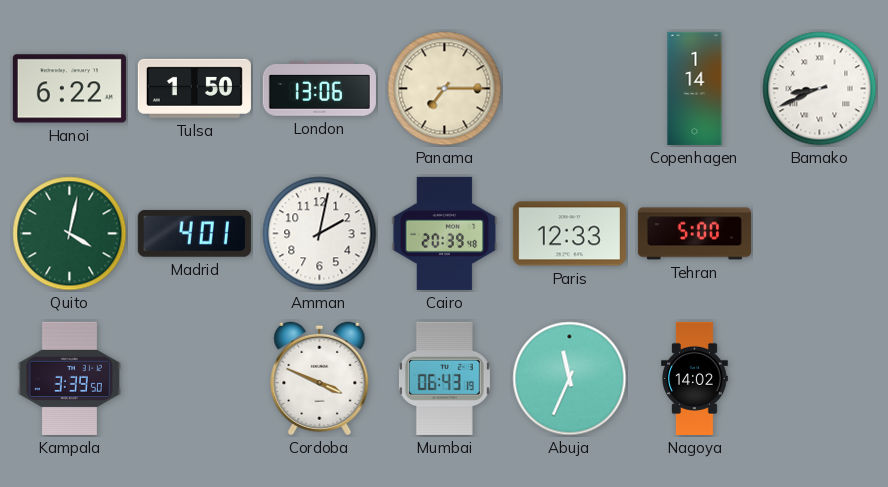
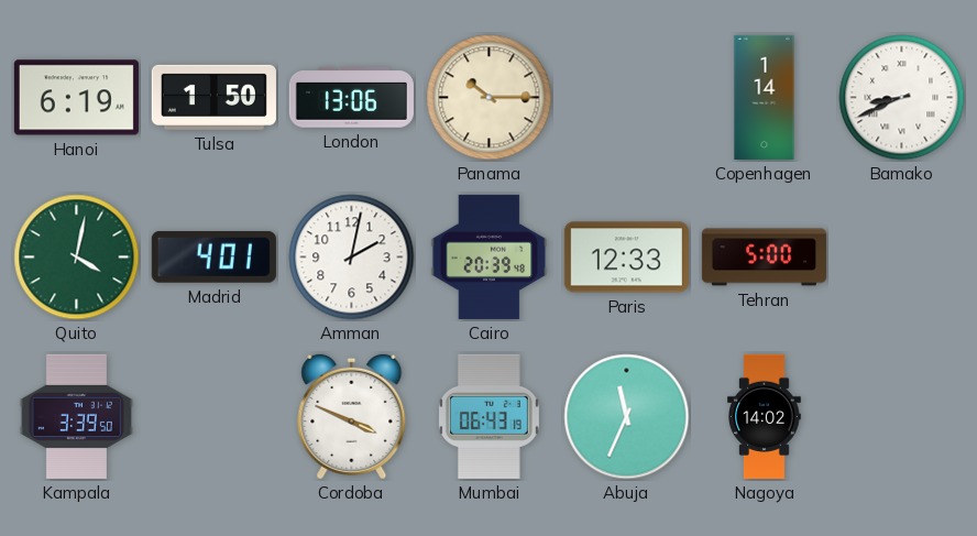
Hanoi: 6:22 -> 6:19
Panama: 7:15 -> 10:15
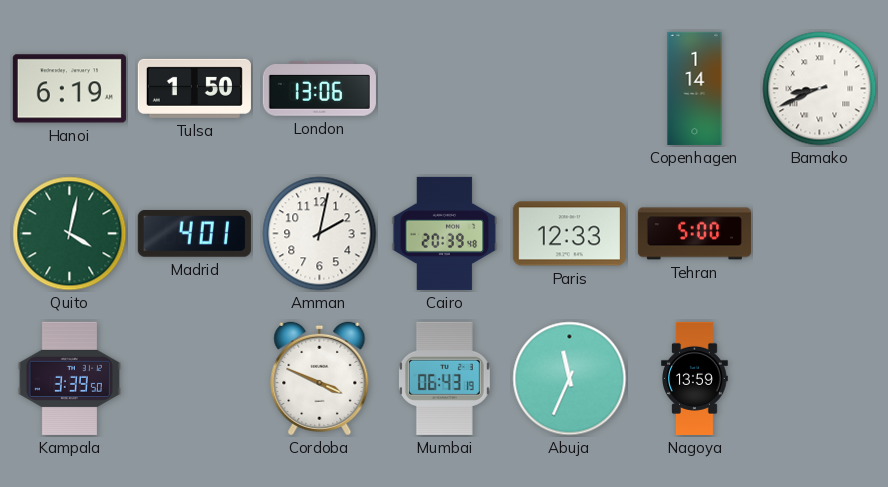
Panama: 10:15 -> none
Nagoya: 14:02 -> 13:59
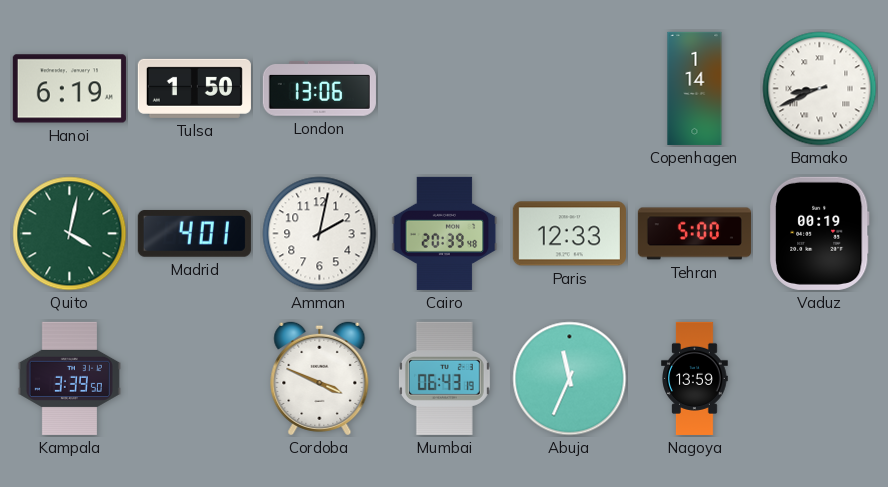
Vaduz: none -> 00:19
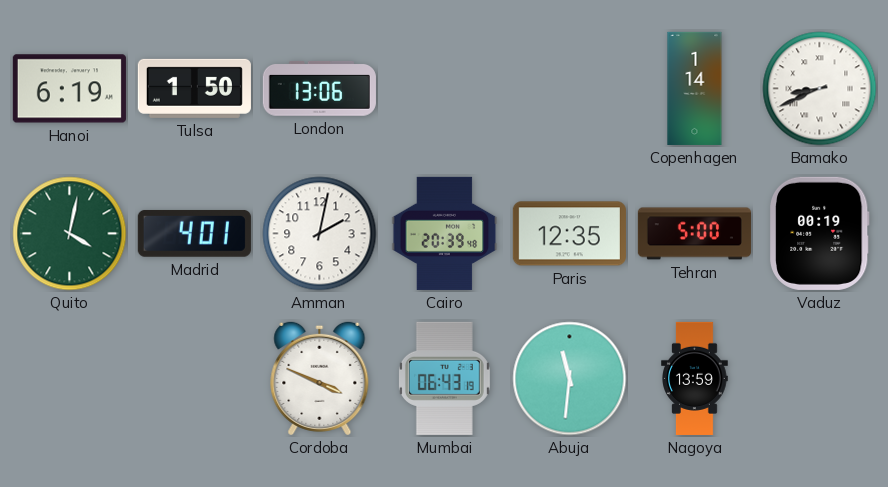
Paris: 12:33 -> 12:35
Kampala: 3:39 -> none
Abuja: 11:34 -> 11:31
